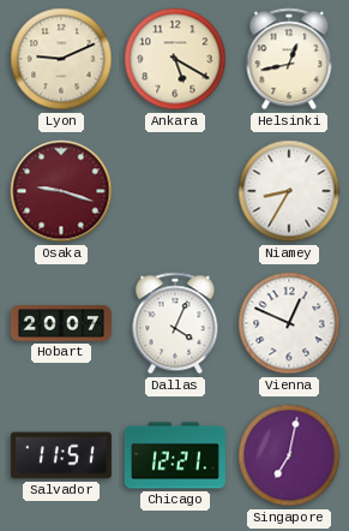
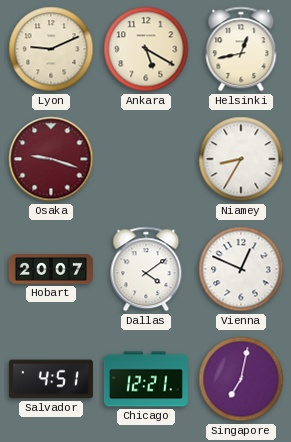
Dallas: 4:04 -> 4:09
Salvador: 11:51 -> 4:51
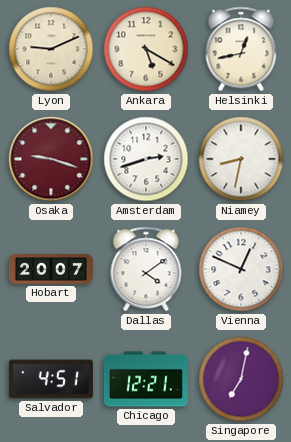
Amsterdam: none -> 2:42
Niamey: 8:35 -> 8:32
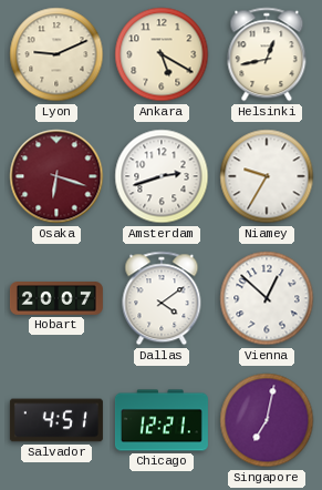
Osaka: 9:18 -> 6:18
Niamey: 8:32 -> 9:35
Vienna: 12:49 -> 12:52
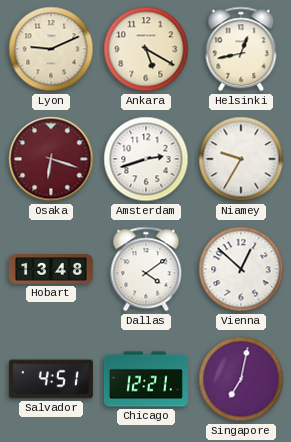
Hobart: 20:07 -> 13:48
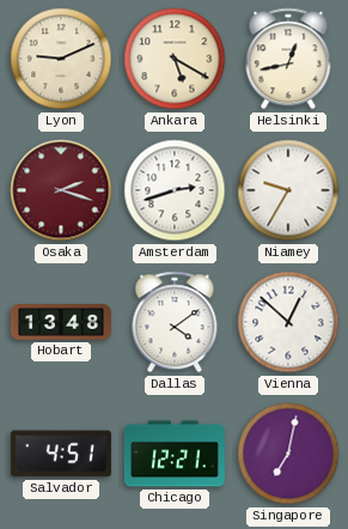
Osaka: 6:18 -> 2:18
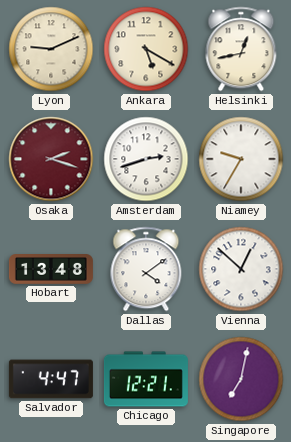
Salvador: 4:51 -> 4:47
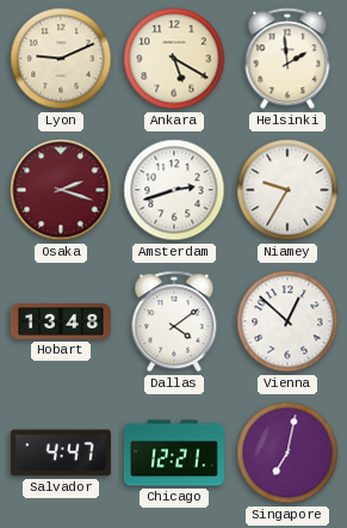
Helsinki: 12:43 -> 1:59
